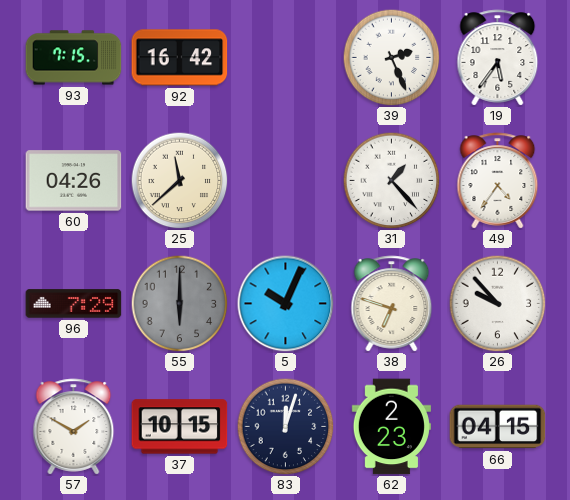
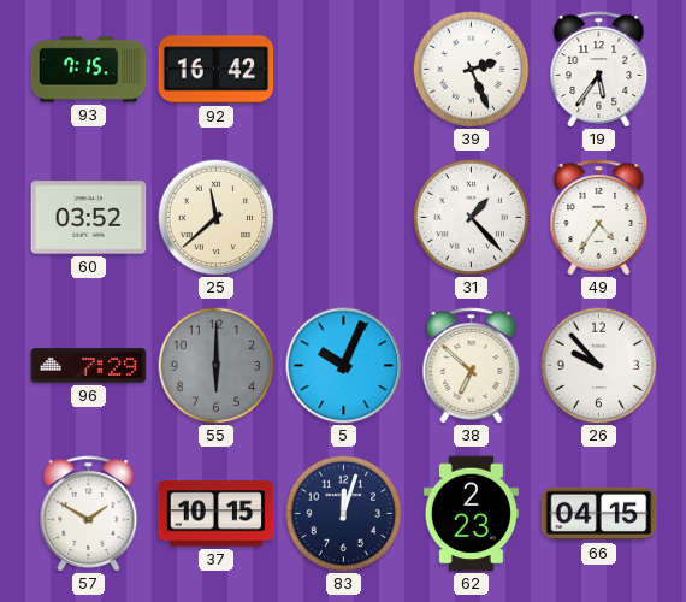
60: 04:26 -> 03:52
38: 6:48 -> 6:52
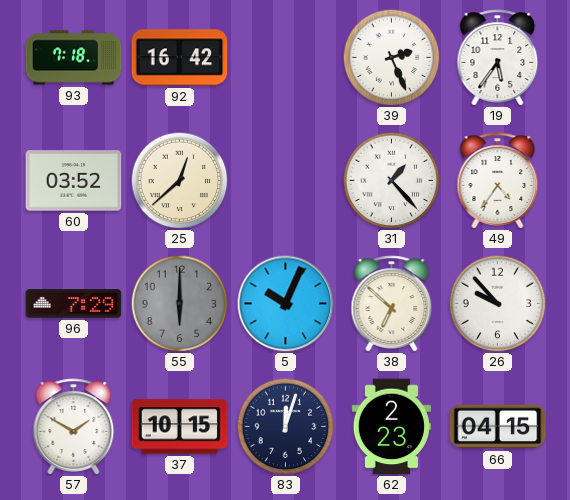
93: 7:15 -> 7:18
25: 11:38 -> 12:38
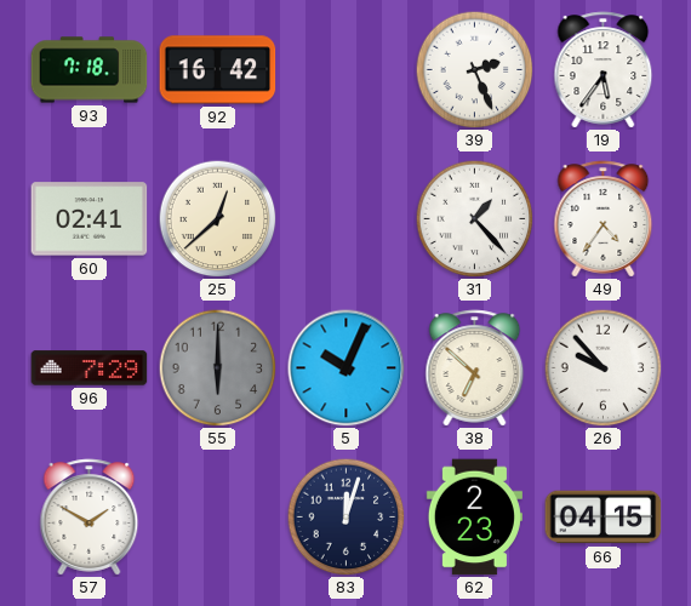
60: 03:52 -> 02:41
37: 10:15 -> none
